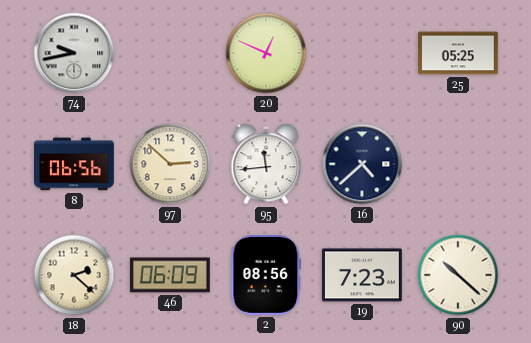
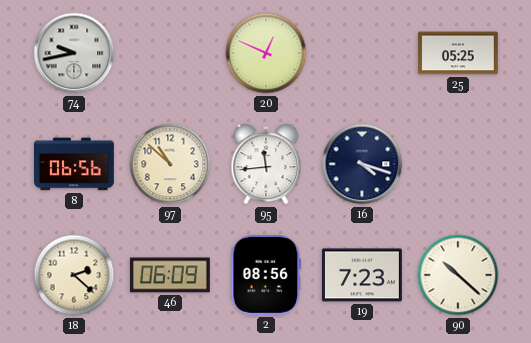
97: 2:52 -> 10:52
16: 4:38 -> 4:18
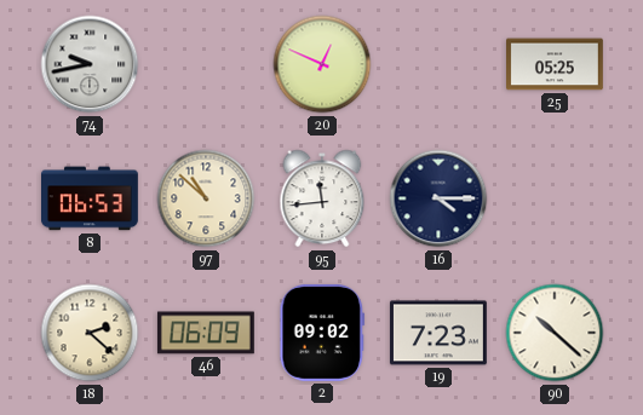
8: 06:56 -> 06:53
16: 4:18 -> 4:15
2: 08:56 -> 09:02
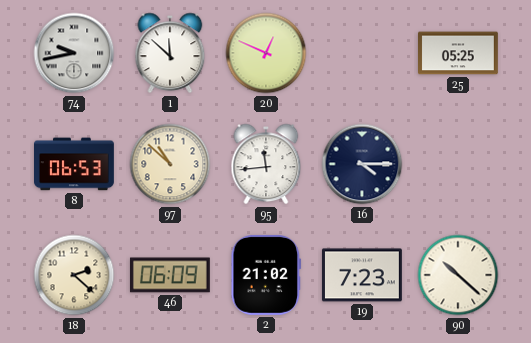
1: none -> 11:52
2: 09:02 -> 21:02
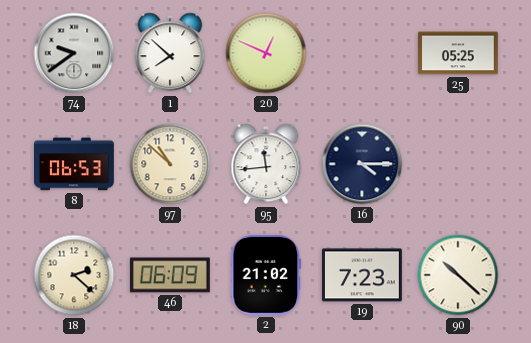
74: 9:43 -> 9:39
1: 11:52 -> 7:52
